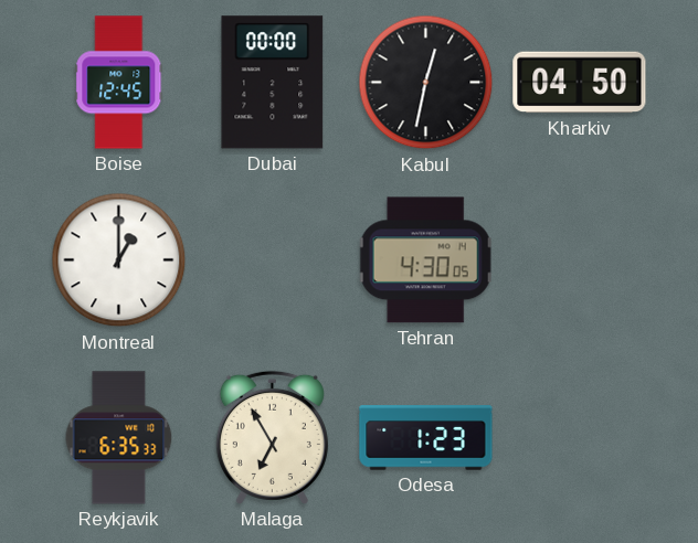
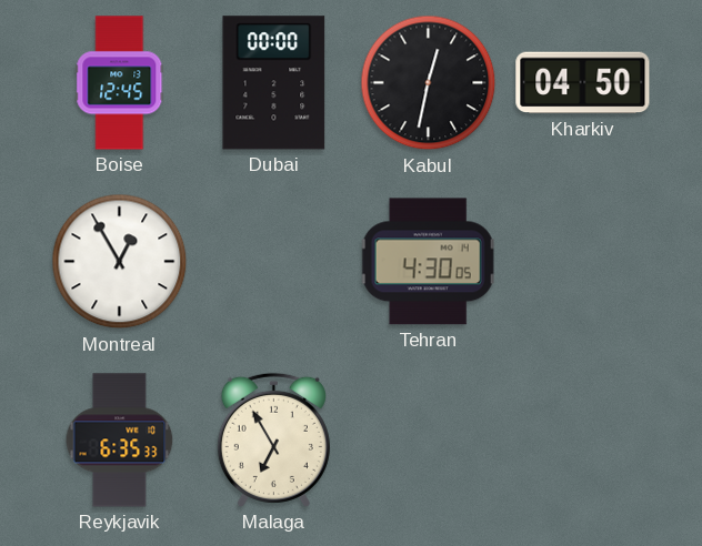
Montreal: 1:00 -> 12:55
Odesa: 1:23 -> none
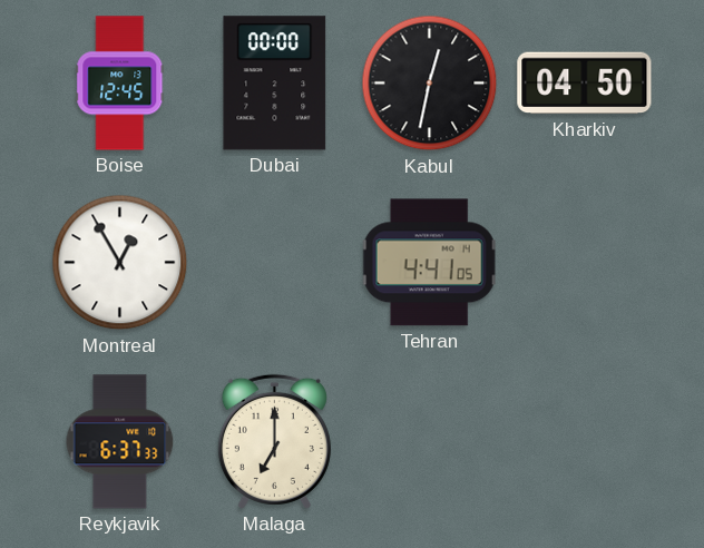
Tehran: 4:30 -> 4:41
Reykjavik: 6:35 -> 6:37
Malaga: 6:55 -> 7:00
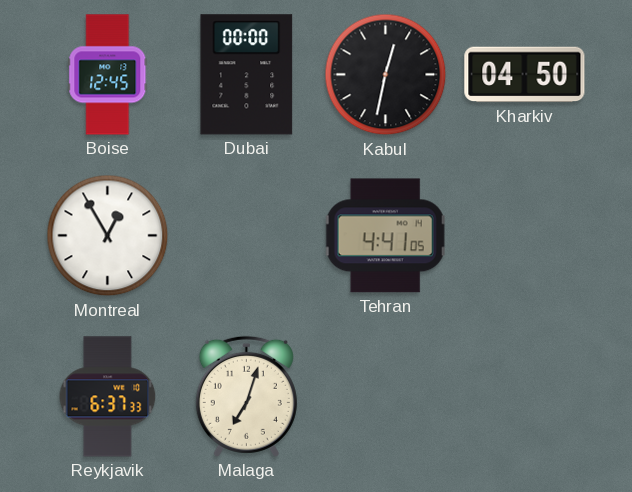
Malaga: 7:00 -> 7:03
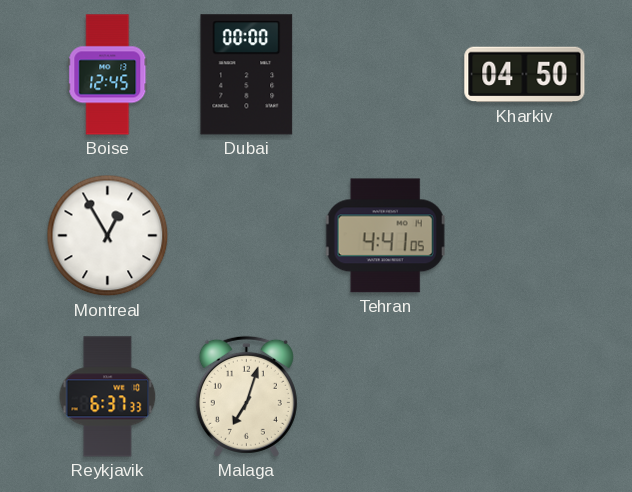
Kabul: 12:32 -> none
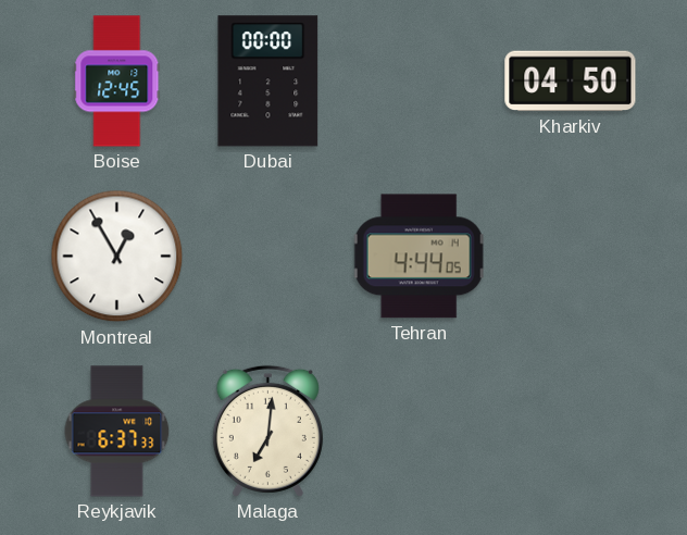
Tehran: 4:41 -> 4:44
Malaga: 7:03 -> 7:01
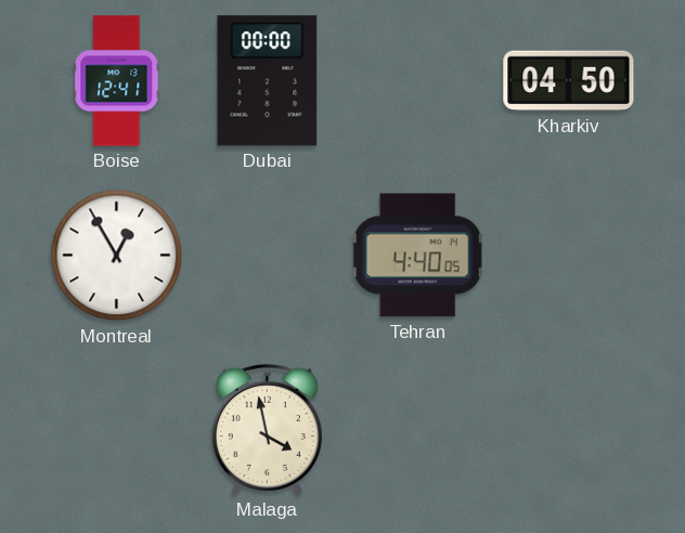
Boise: 12:45 -> 12:41
Tehran: 4:44 -> 4:40
Reykjavik: 6:37 -> none
Malaga: 7:01 -> 3:58
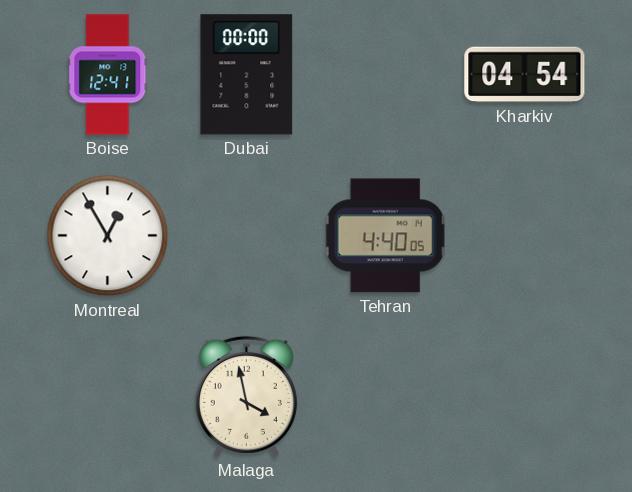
Kharkiv: 04:50 -> 04:54
